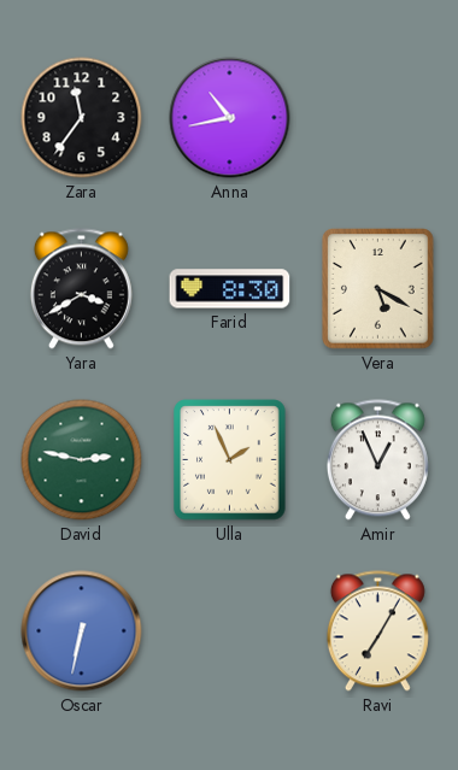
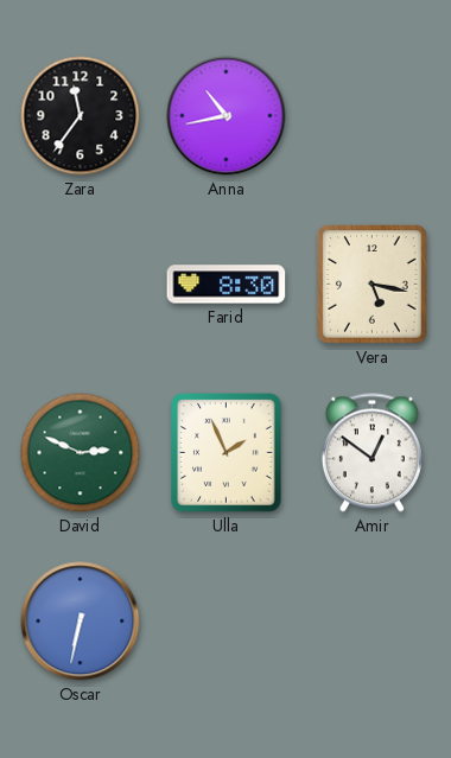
Yara: 3:40 -> none
Vera: 5:20 -> 5:17
David: 2:47 -> 2:49
Amir: 12:56 -> 12:51
Ravi: 7:05 -> none
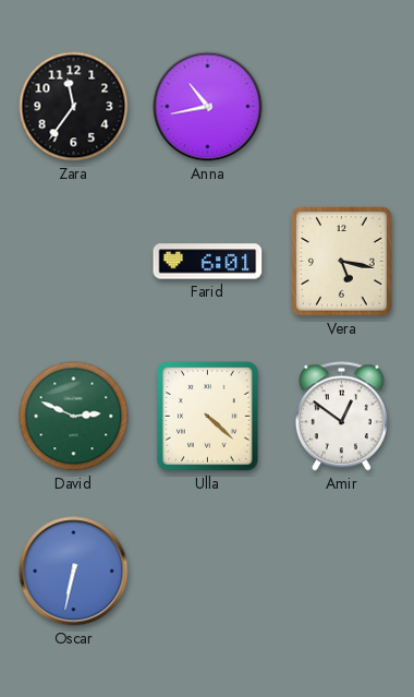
Farid: 8:30 -> 6:01
Ulla: 1:56 -> 4:22
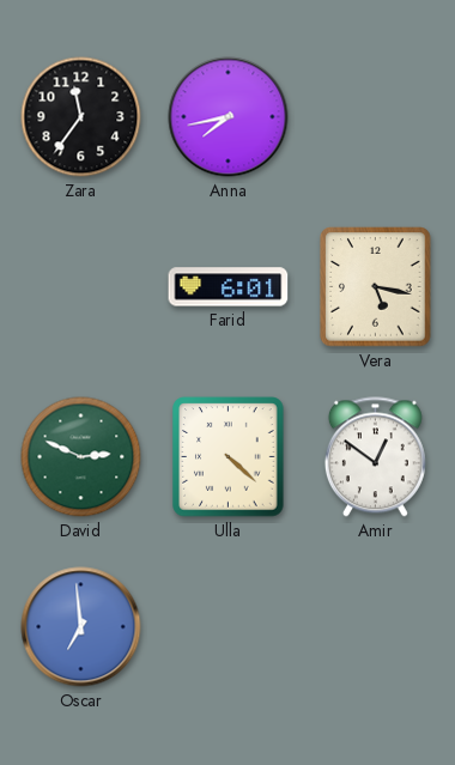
Anna: 10:43 -> 7:43
Oscar: 6:32 -> 6:59
